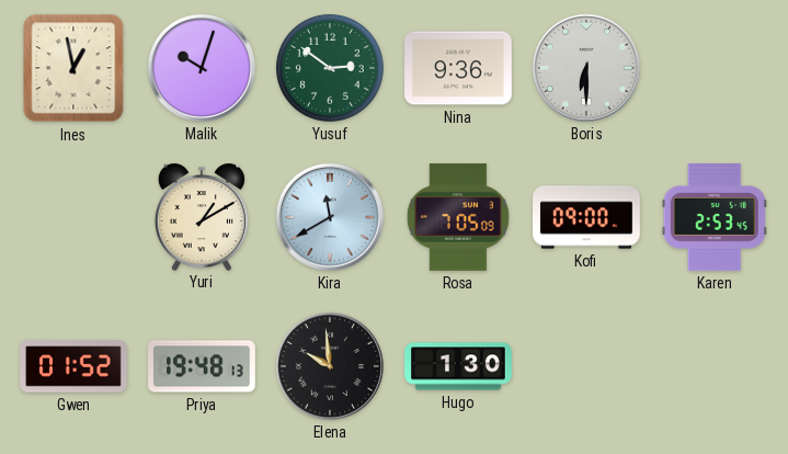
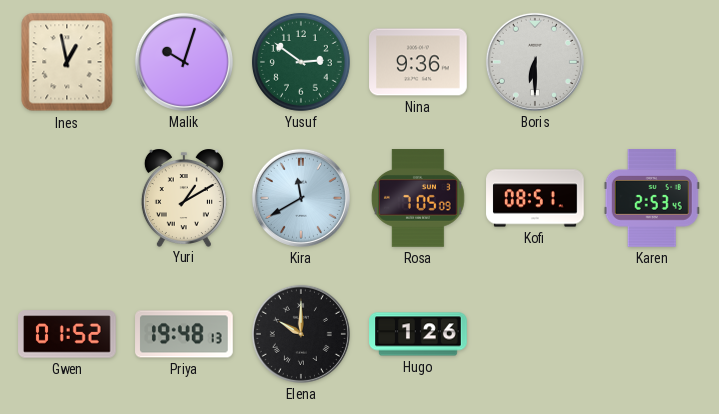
Kofi: 09:00 -> 08:51
Elena: 9:59 -> 10:00
Hugo: 1:30 -> 1:26
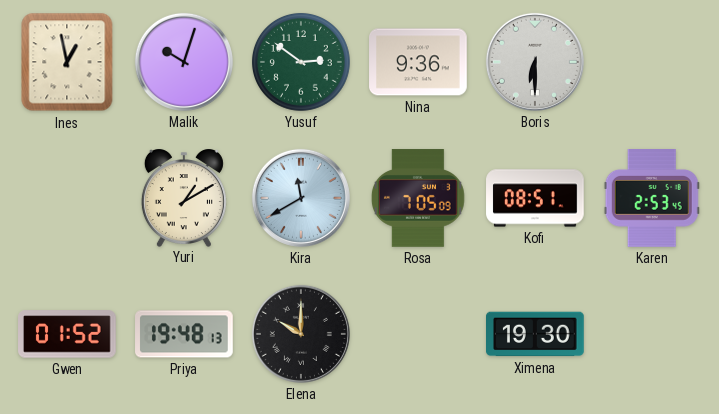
Hugo: 1:26 -> none
Ximena: none -> 19:30
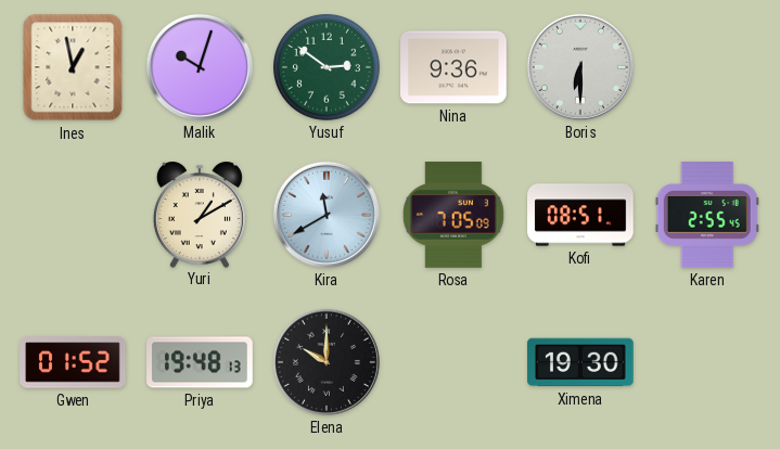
Karen: 2:53 -> 2:55
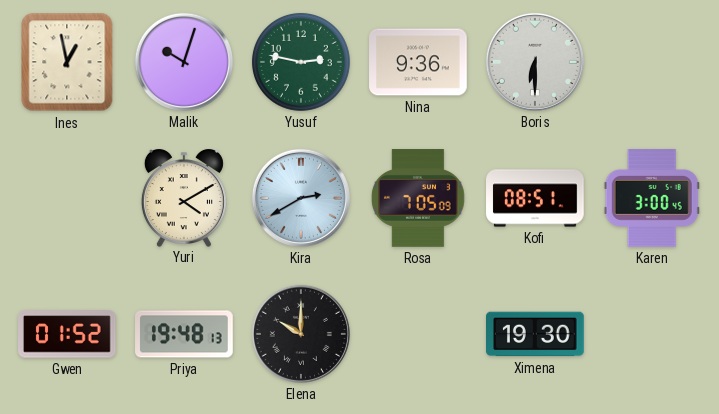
Yusuf: 2:51 -> 2:47
Yuri: 1:10 -> 4:10
Kira: 11:40 -> 2:40
Karen: 2:55 -> 3:00
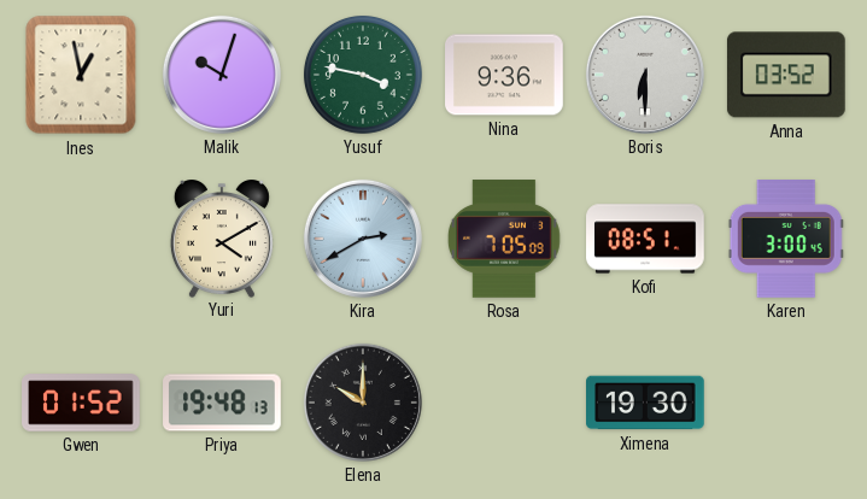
Yusuf: 2:47 -> 3:47
Anna: none -> 03:52
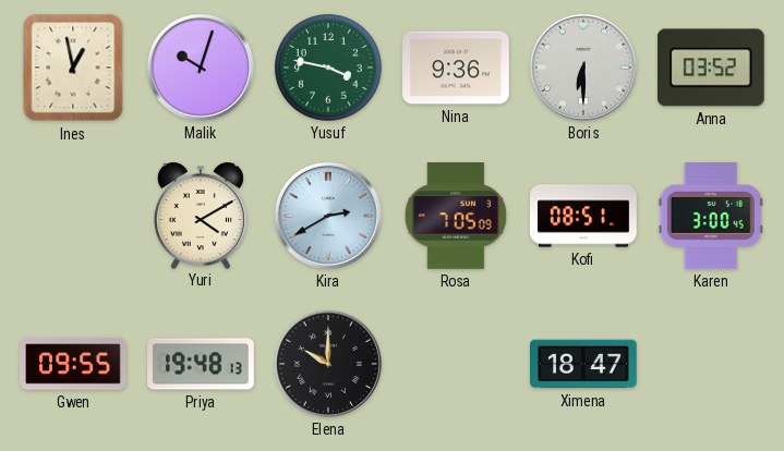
Gwen: 01:52 -> 09:55
Ximena: 19:30 -> 18:47
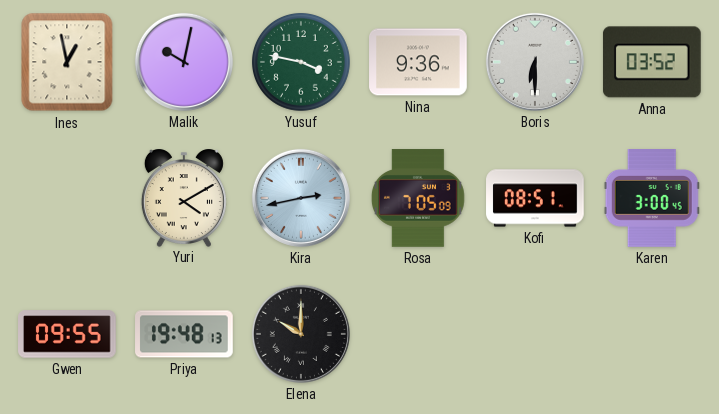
Malik: 10:03 -> 10:02
Kira: 2:40 -> 2:43
Ximena: 18:47 -> none
